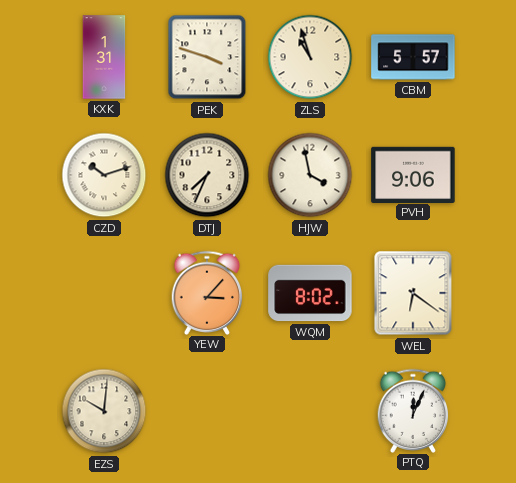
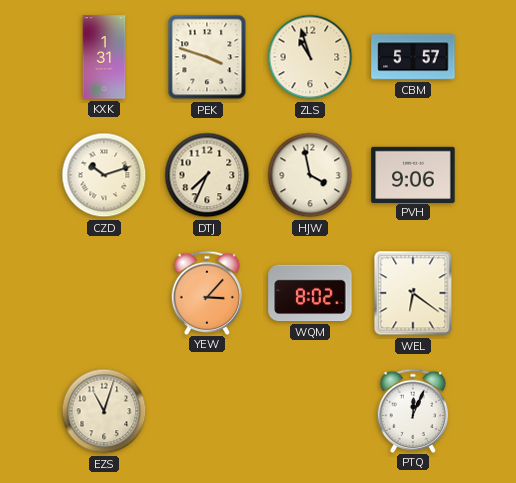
EZS: 10:01 -> 11:03
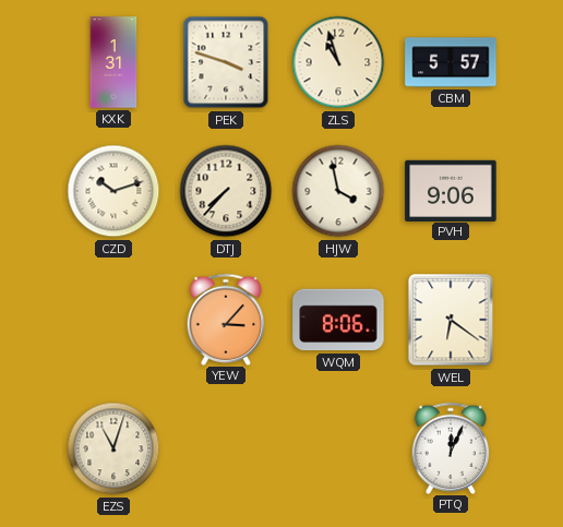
DTJ: 7:34 -> 7:37
WQM: 8:02 -> 8:06
